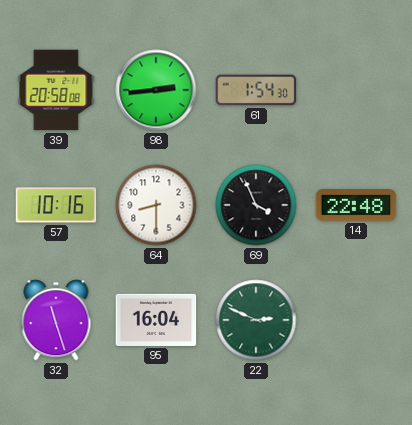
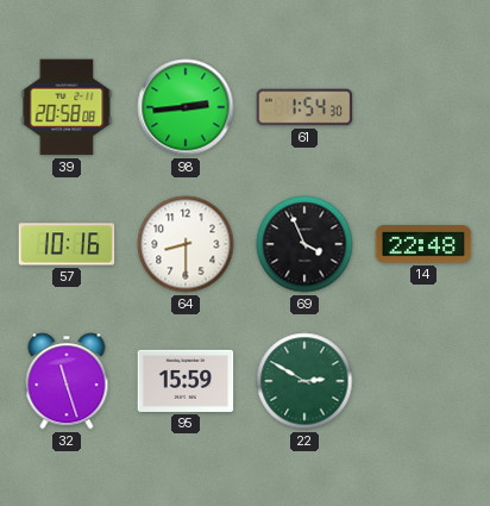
95: 16:04 -> 15:59
22: 2:49 -> 2:50
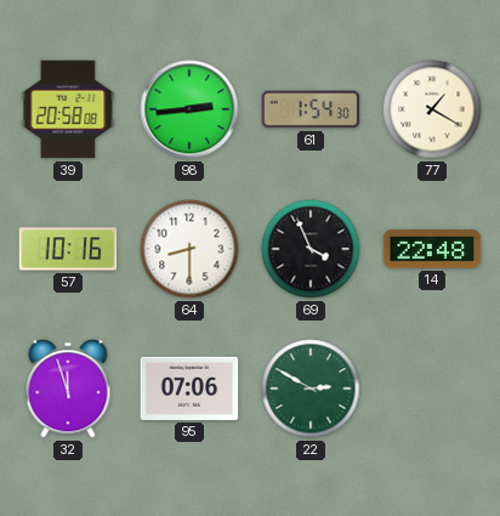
77: none -> 1:20
32: 11:27 -> 11:57
95: 15:59 -> 07:06
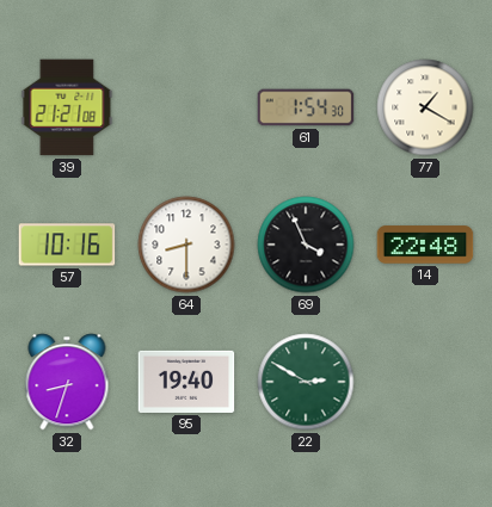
39: 20:58 -> 21:21
98: 2:44 -> none
32: 11:57 -> 8:33
95: 07:06 -> 19:40
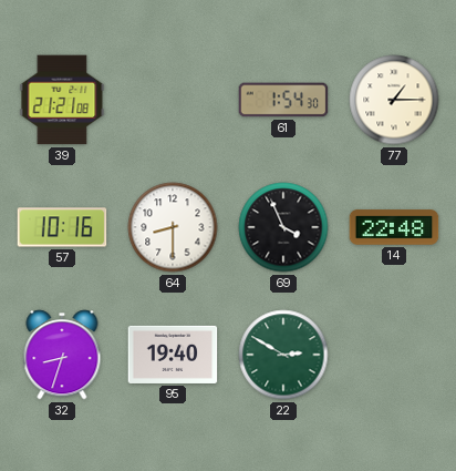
77: 1:20 -> 1:15
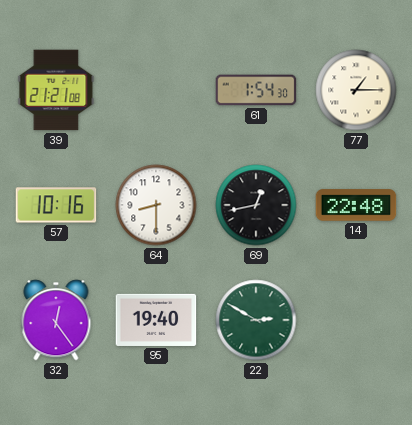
69: 3:56 -> 12:43
32: 8:33 -> 12:24
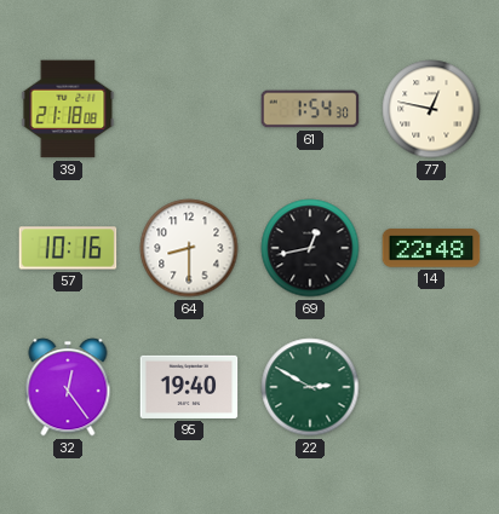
39: 21:21 -> 21:18
77: 1:15 -> 12:47
